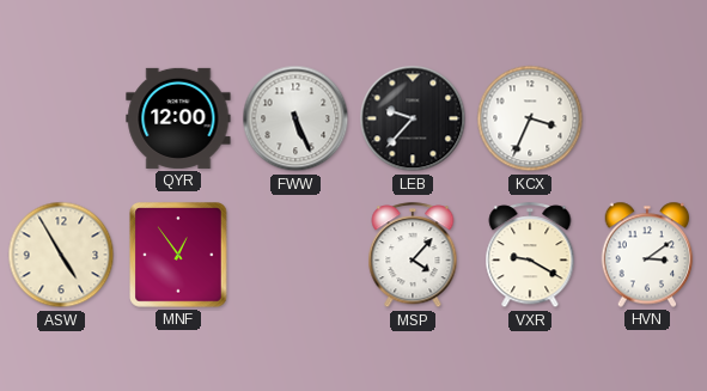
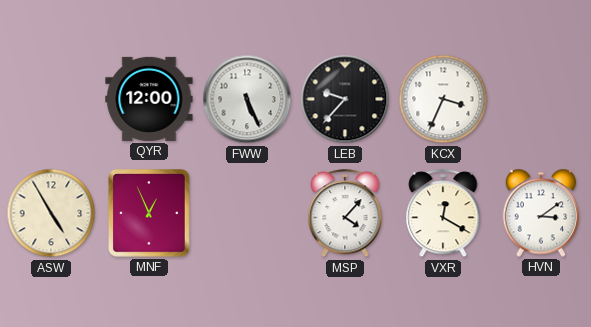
MNF: 12:54 -> 12:56
VXR: 9:20 -> 12:20
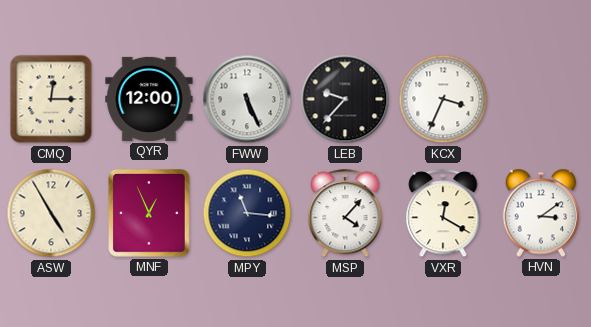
CMQ: none -> 12:15
MPY: none -> 11:16
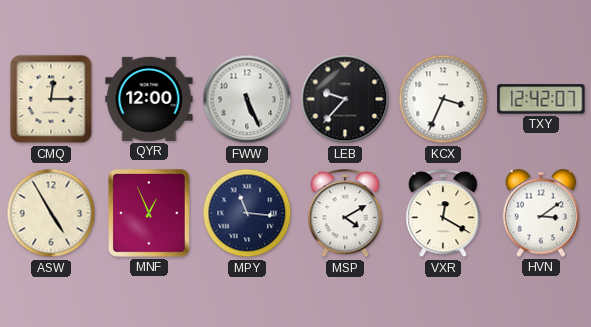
TXY: none -> 12:42
MSP: 4:07 -> 4:10
